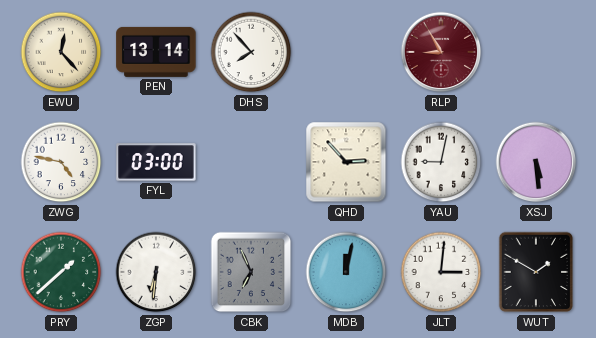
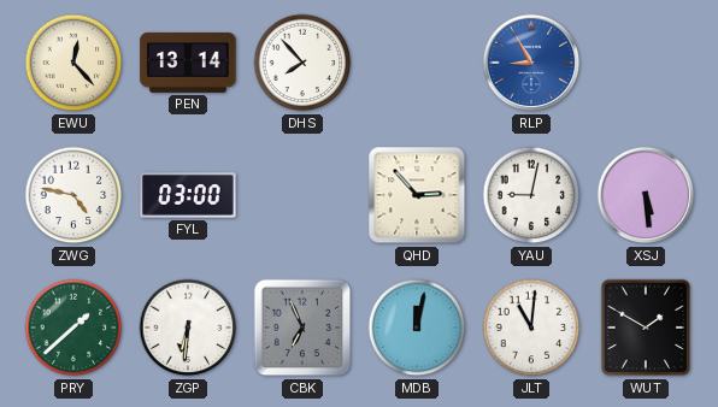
RLP dial: burgundy -> blue
JLT: 3:01 -> 11:01
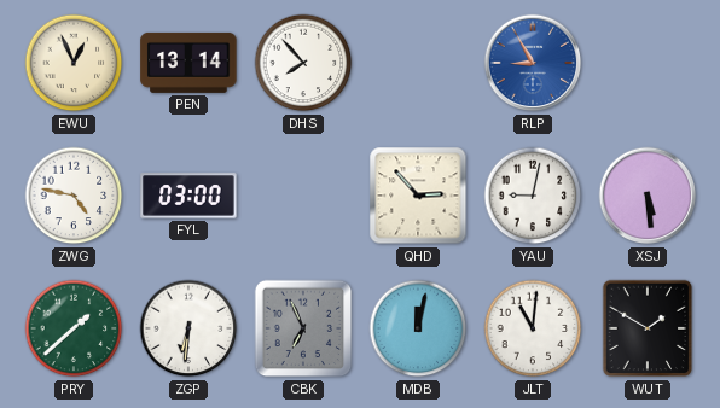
EWU: 12:23 -> 12:56
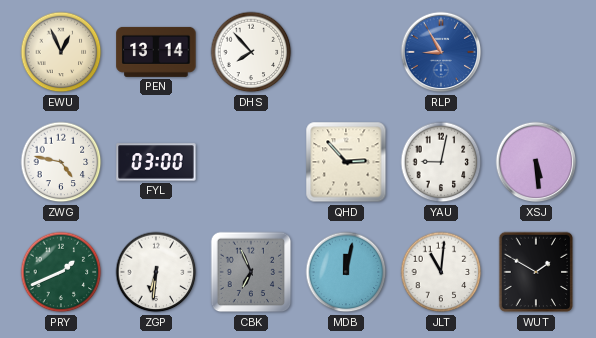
PRY: 1:38 -> 1:41
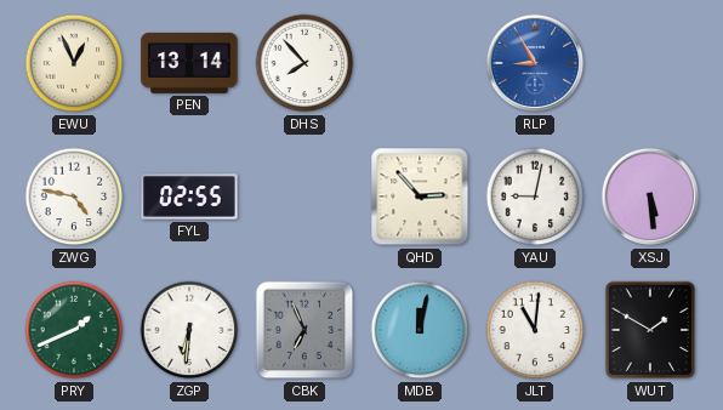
FYL: 03:00 -> 02:55
